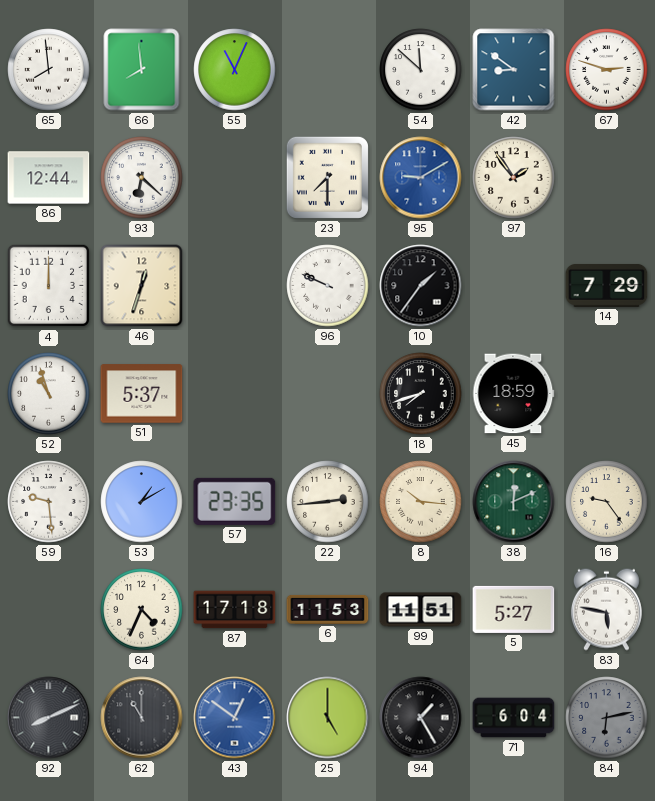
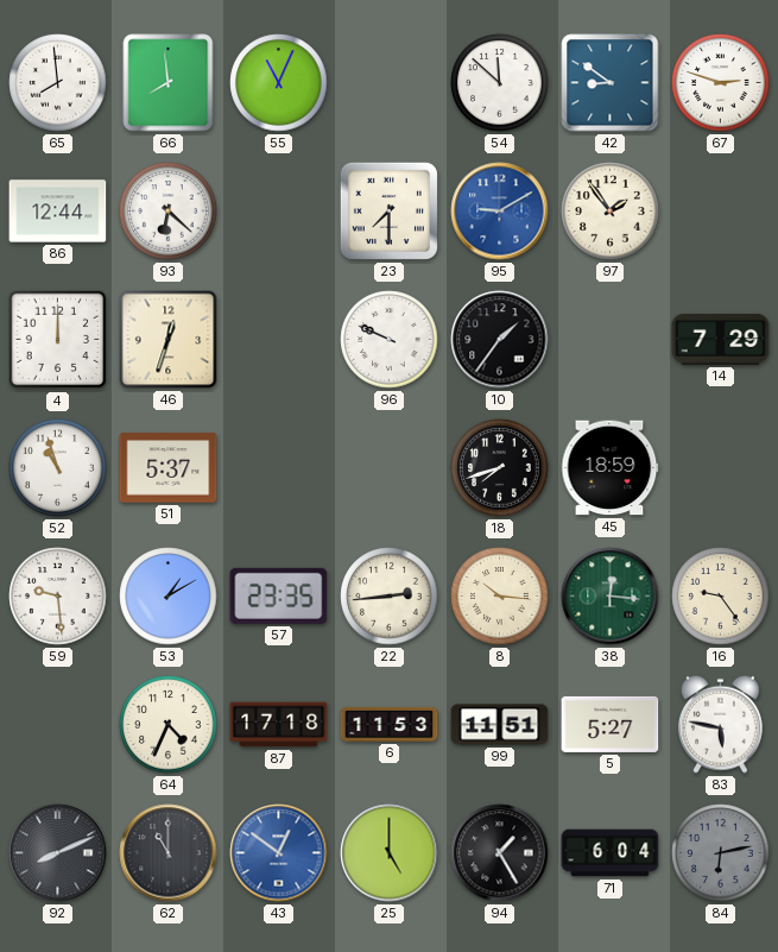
38: 12:11 -> 12:16
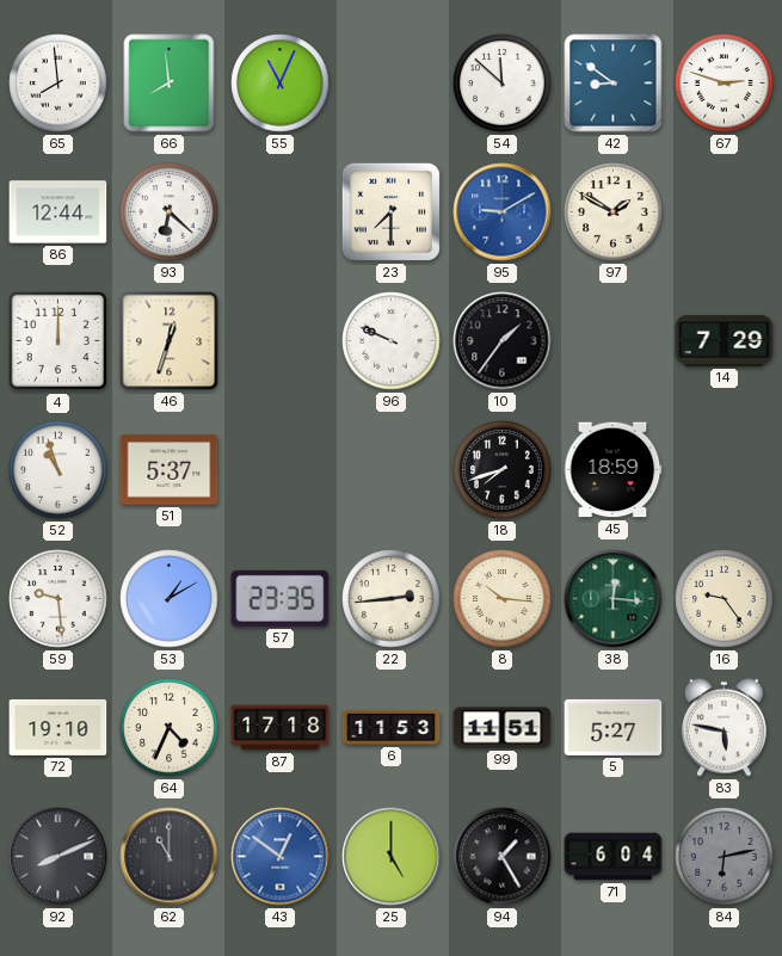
97: 1:54 -> 1:50
72: none -> 19:10
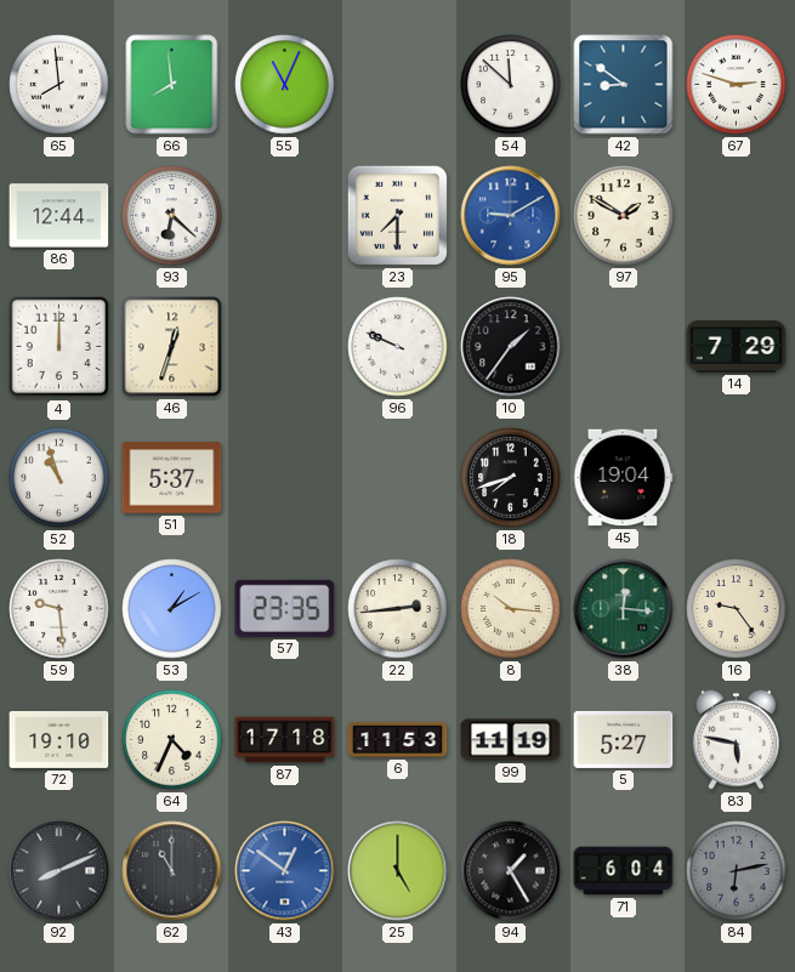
45: 18:59 -> 19:04
99: 11:51 -> 11:19
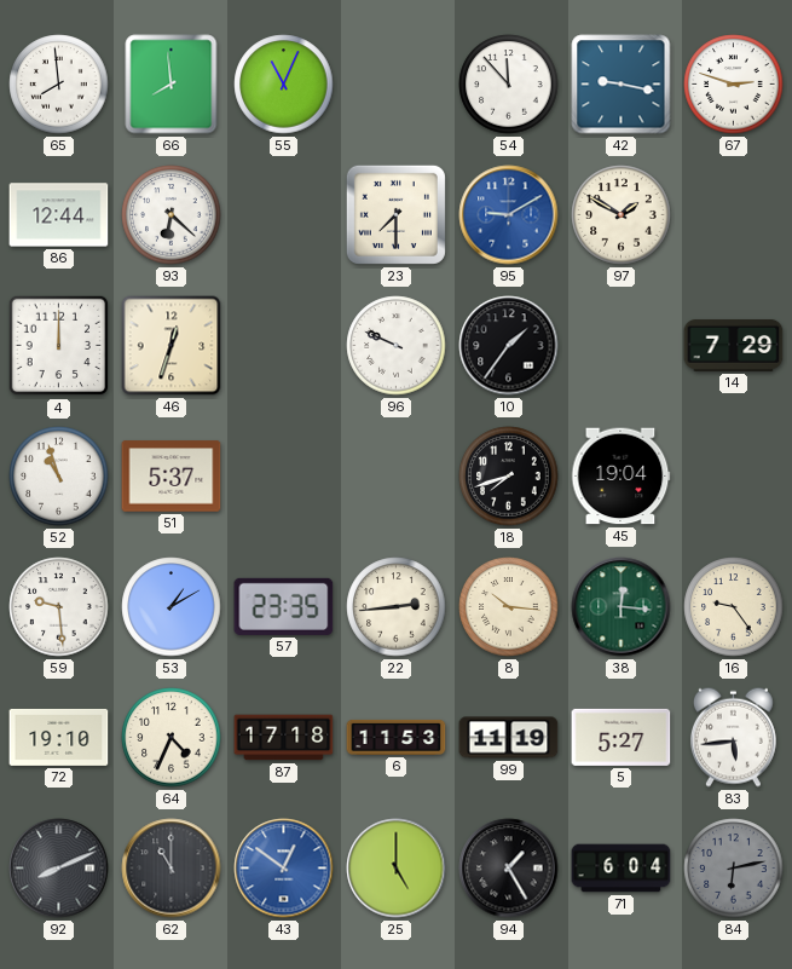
54: 11:52 -> 11:53
42: 8:51 -> 9:17
83: 5:47 -> 5:44
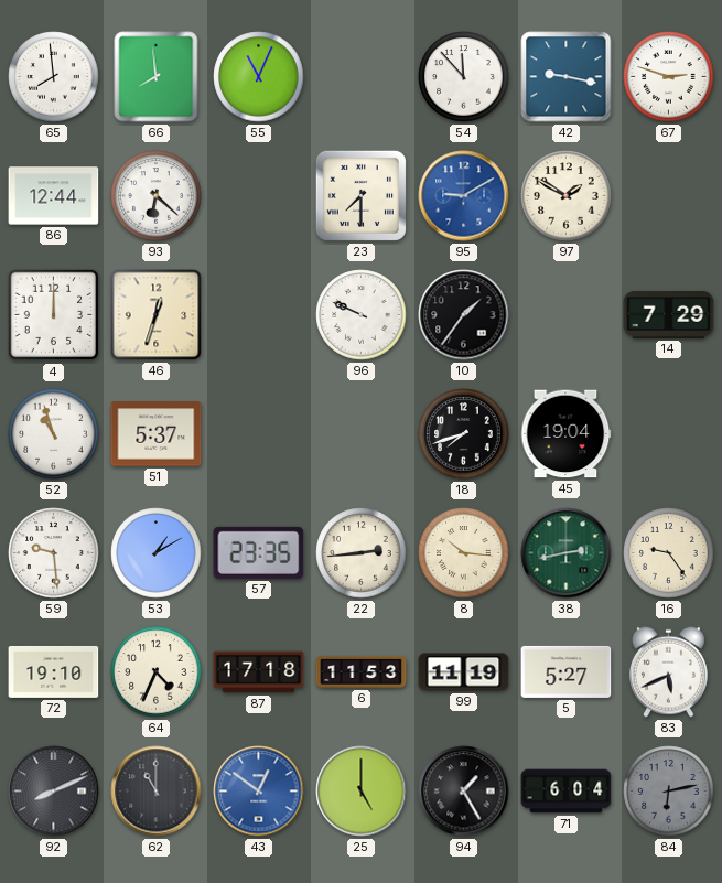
38: 12:16 -> 2:43
83: 5:44 -> 5:41
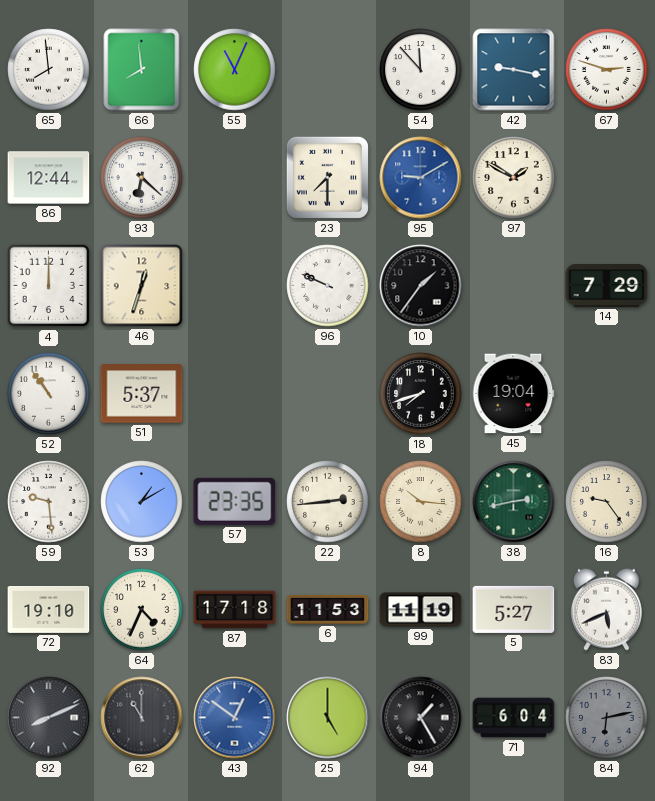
52: 10:57 -> 10:54
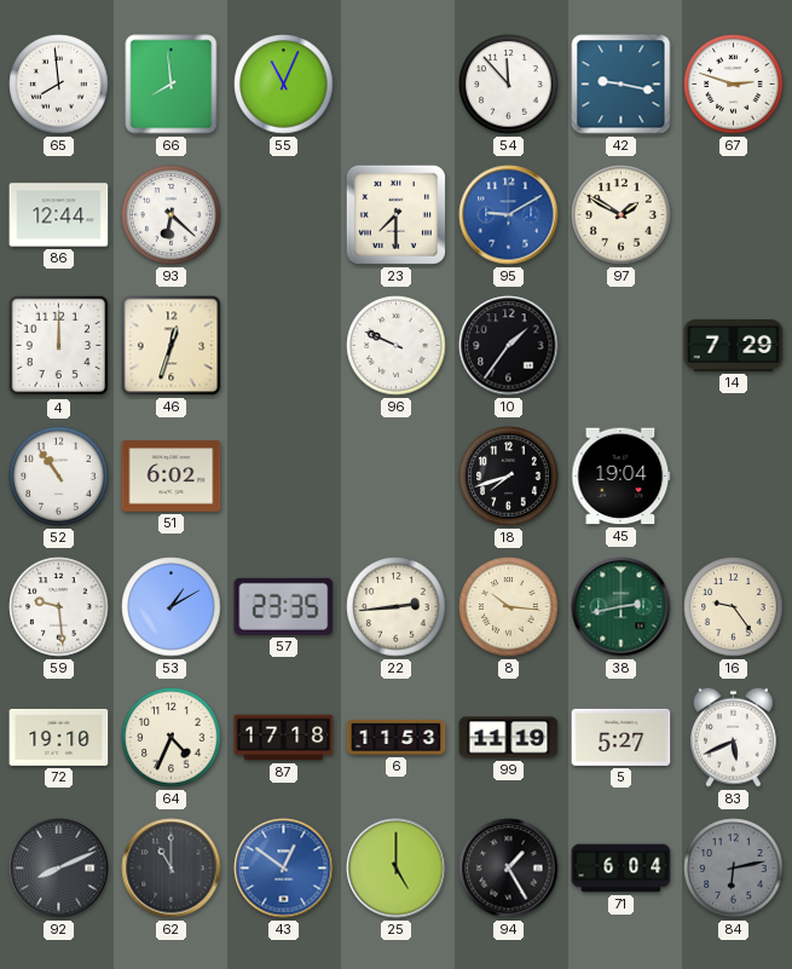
51: 5:37 -> 6:02
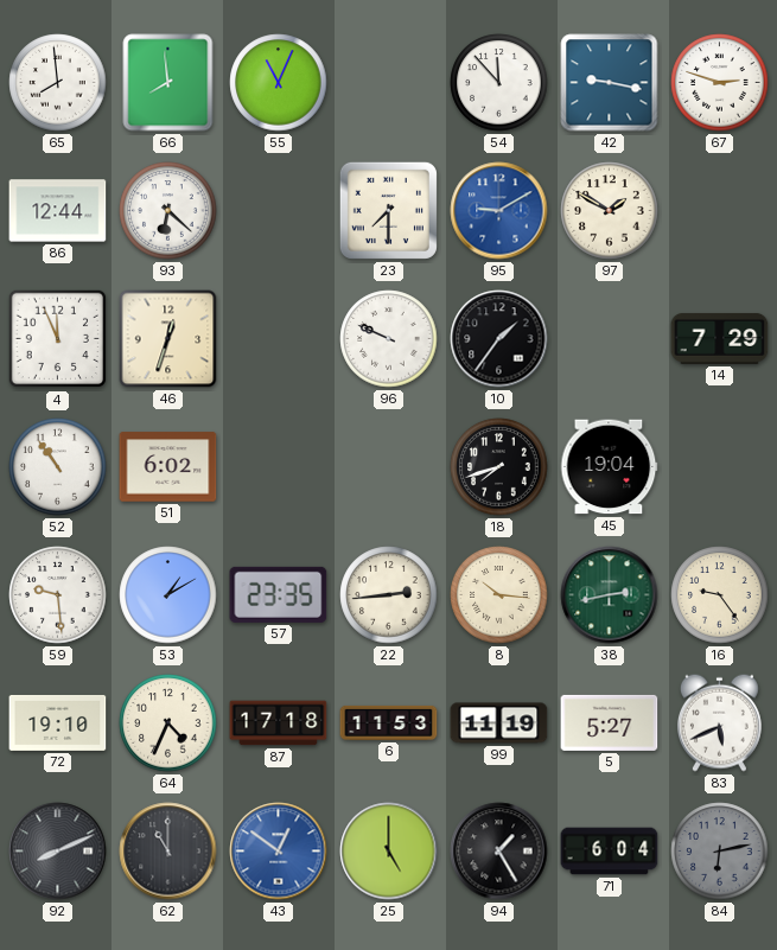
4: 12:00 -> 11:56
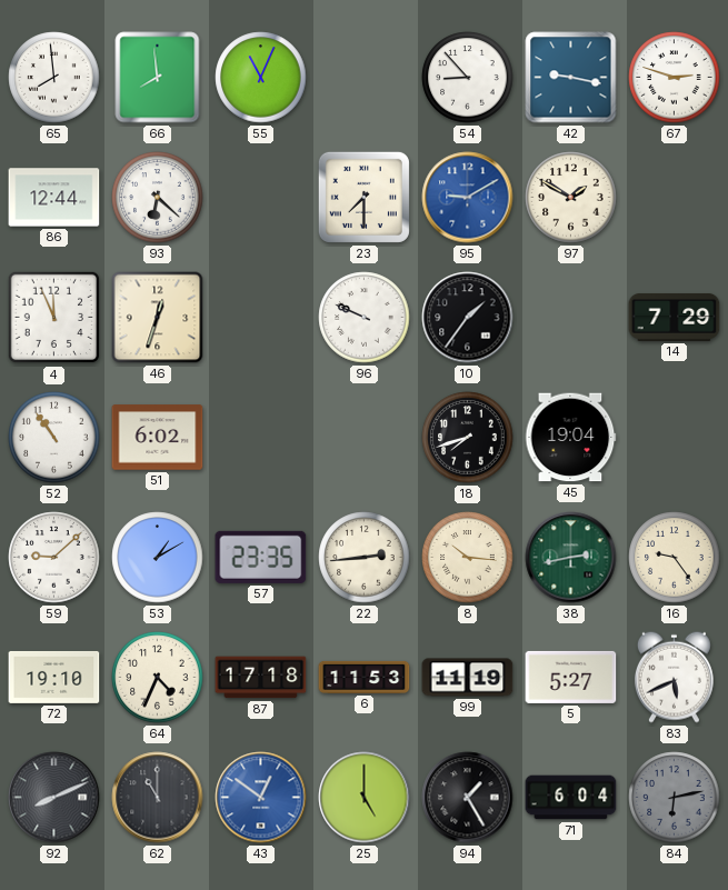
54: 11:53 -> 8:53
59: 9:29 -> 9:08
